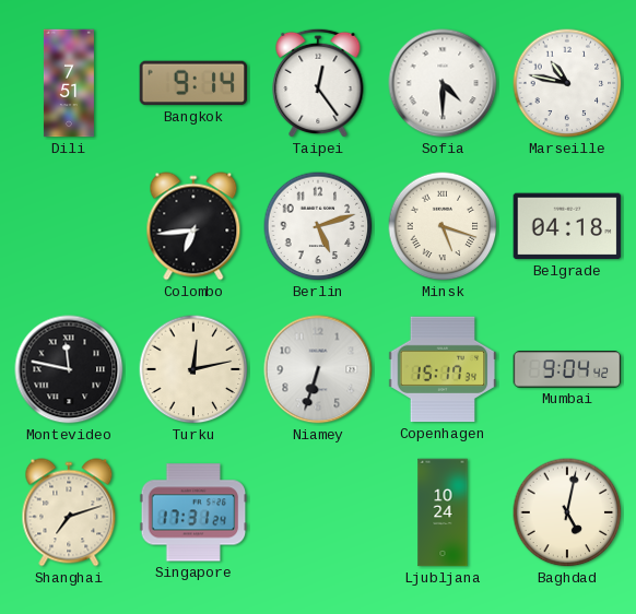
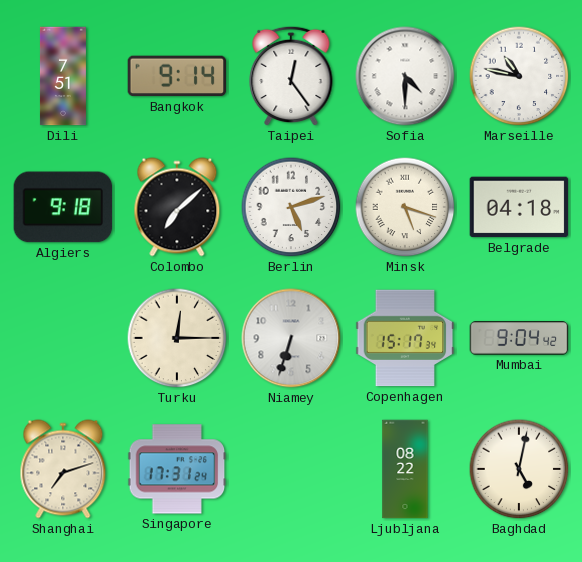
Algiers: none -> 9:18
Colombo: 6:44 -> 7:08
Montevideo: 11:47 -> none
Turku: 12:13 -> 12:15
Ljubljana: 10:24 -> 08:22
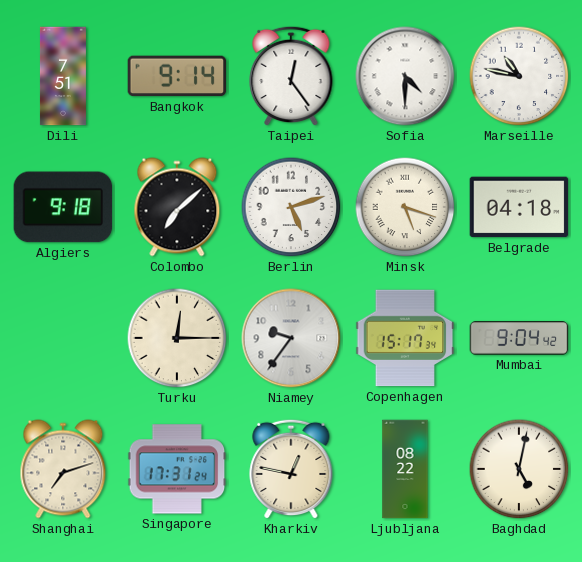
Niamey: 6:33 -> 9:36
Kharkiv: none -> 12:47
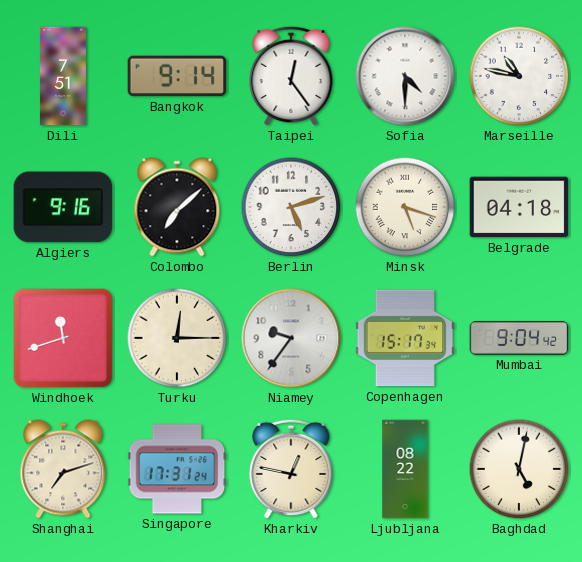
Algiers: 9:18 -> 9:16
Windhoek: none -> 11:42
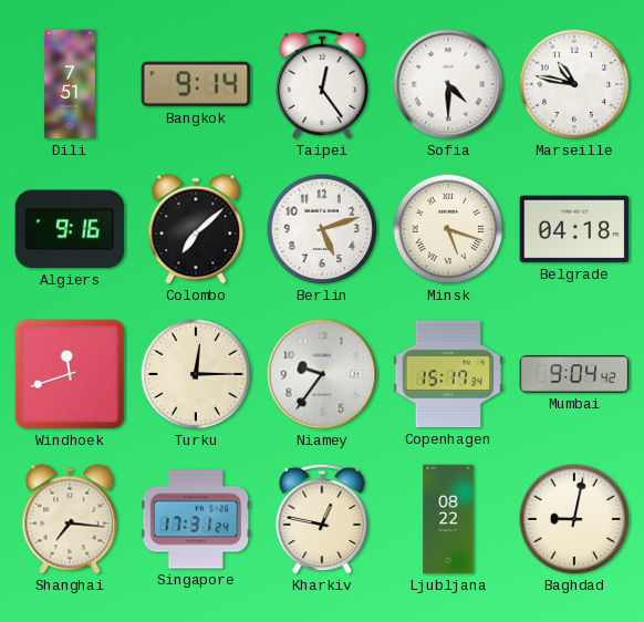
Shanghai: 7:12 -> 7:16
Baghdad: 5:02 -> 9:02
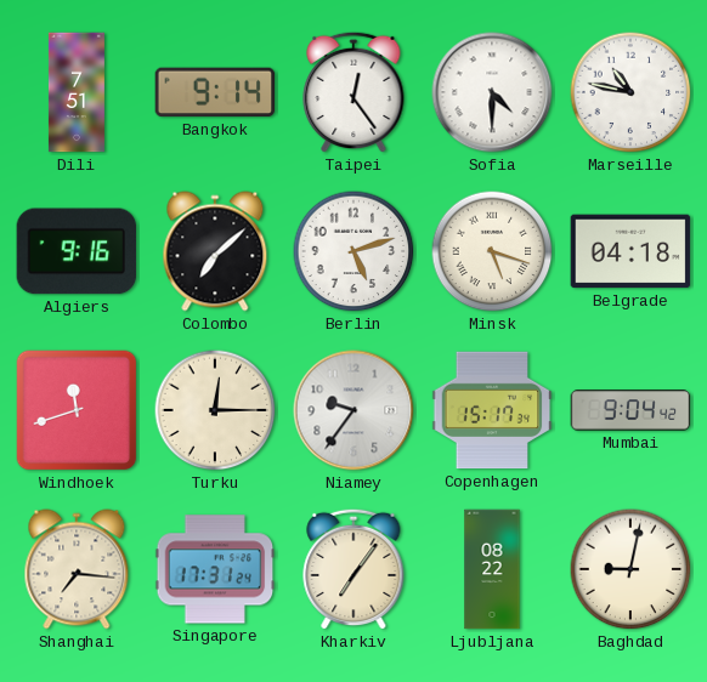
Kharkiv: 12:47 -> 7:06
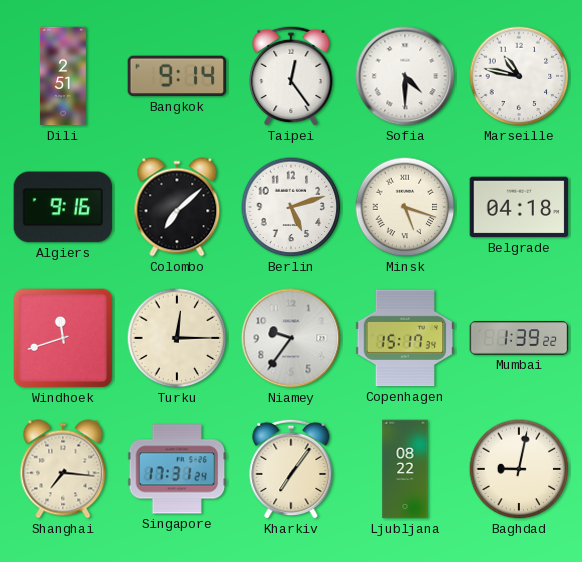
Dili: 7:51 -> 2:51
Mumbai: 9:04 -> 1:39
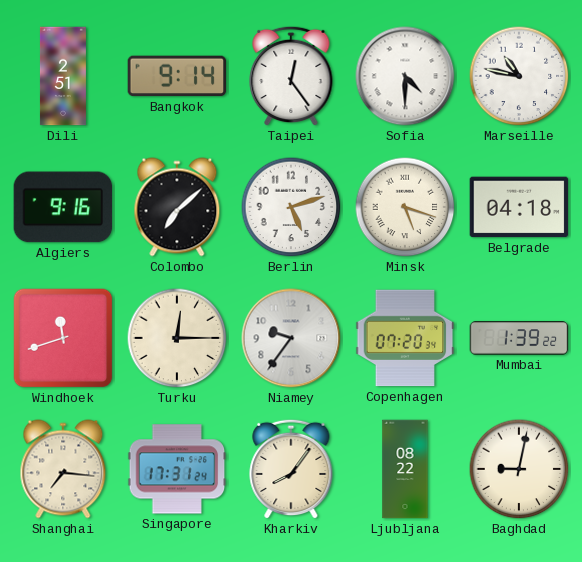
Copenhagen: 15:17 -> 07:20
Kharkiv: 7:06 -> 8:06
